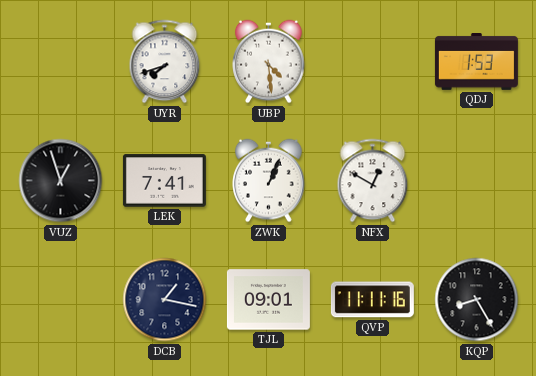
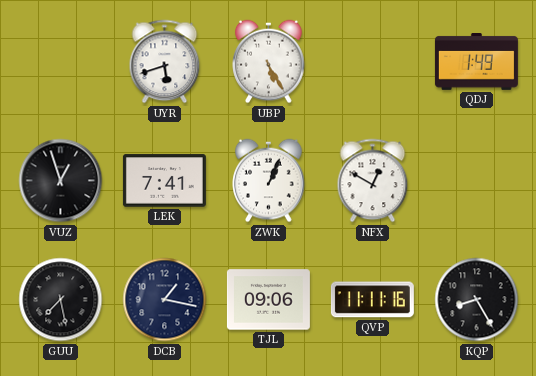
UYR: 7:42 -> 5:42
UBP: 4:29 -> 5:25
QDJ: 1:53 -> 1:49
GUU: none -> 7:28
TJL: 09:01 -> 09:06
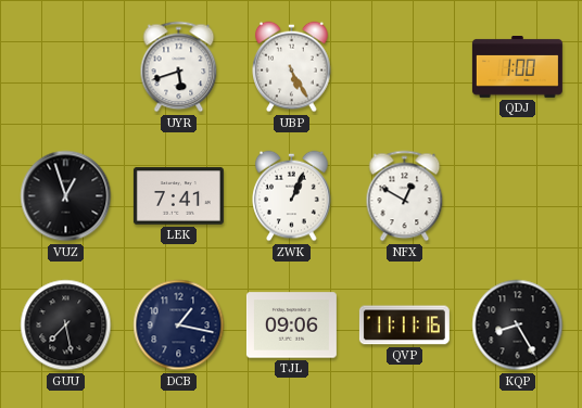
QDJ: 1:49 -> 1:00
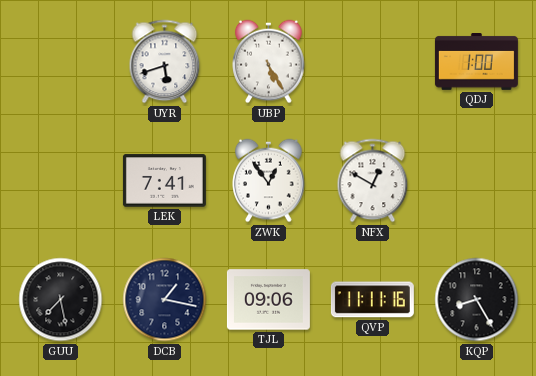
VUZ: 12:57 -> none
ZWK: 1:04 -> 12:54
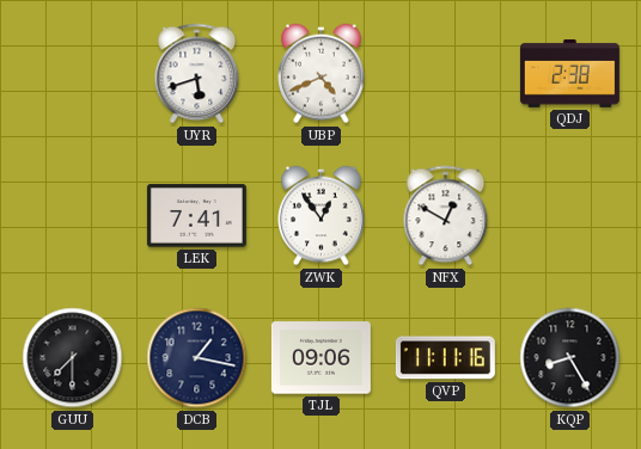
UBP: 5:25 -> 4:41
QDJ: 1:00 -> 2:38
GUU: 7:28 -> 7:30
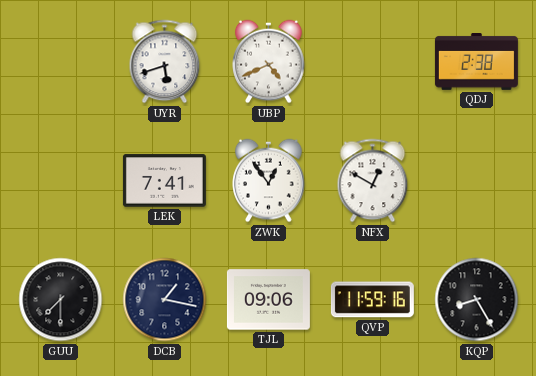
QVP: 11:11 -> 11:59
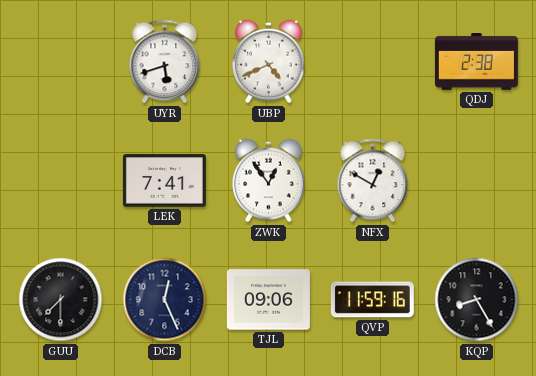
DCB: 1:17 -> 12:26
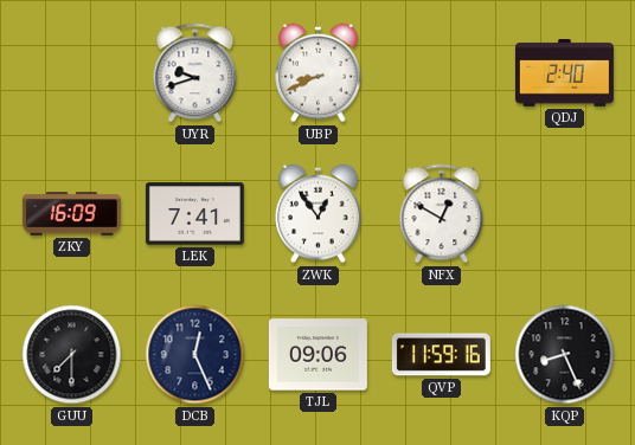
UYR: 5:42 -> 9:42
UBP: 4:41 -> 8:41
QDJ: 2:38 -> 2:40
ZKY: none -> 16:09
KQP: 8:25 -> 8:26
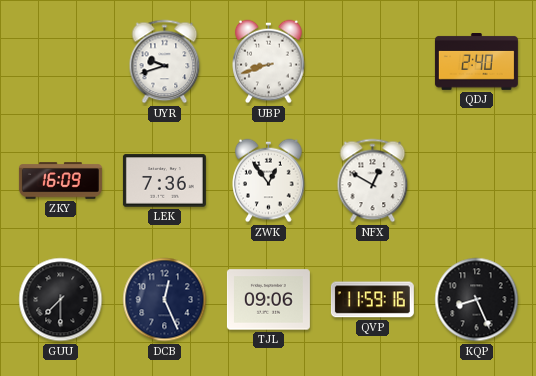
UBP: 8:41 -> 8:42
LEK: 7:41 -> 7:36
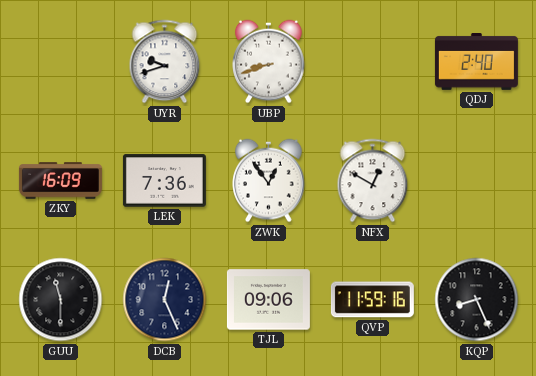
GUU: 7:30 -> 11:30
